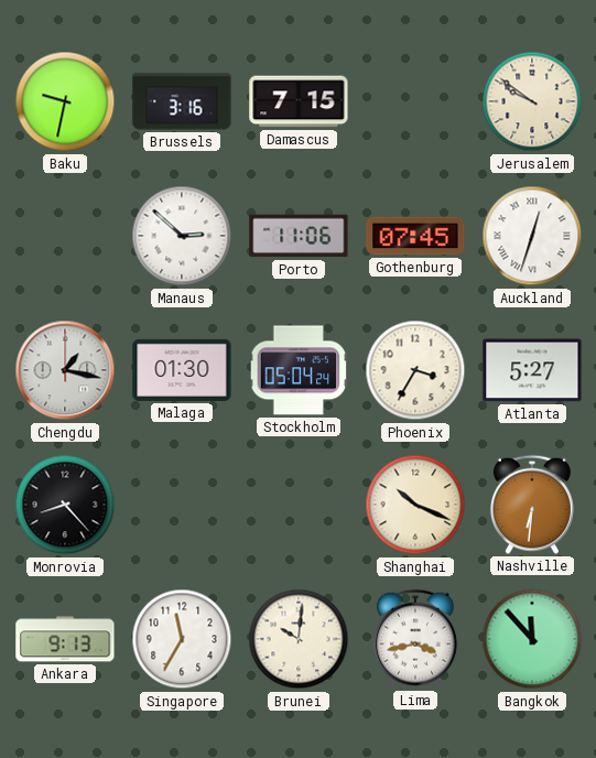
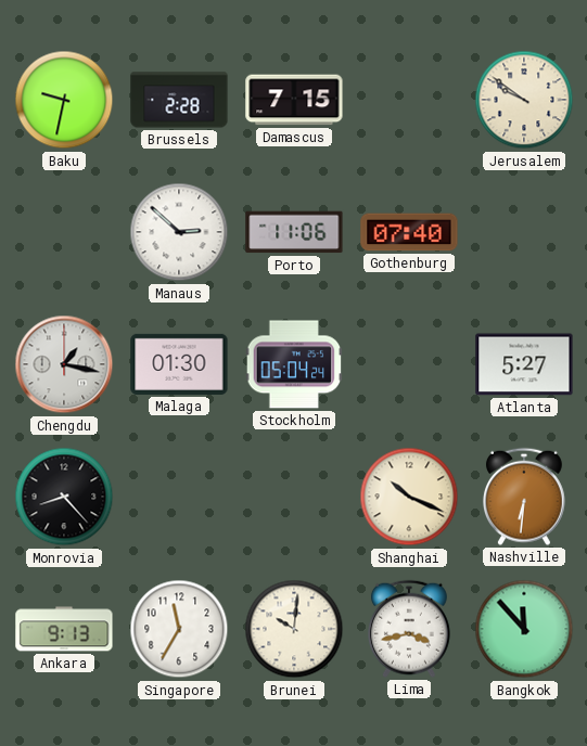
Brussels: 3:16 -> 2:28
Gothenburg: 07:45 -> 07:40
Auckland: 12:33 -> none
Phoenix: 3:35 -> none
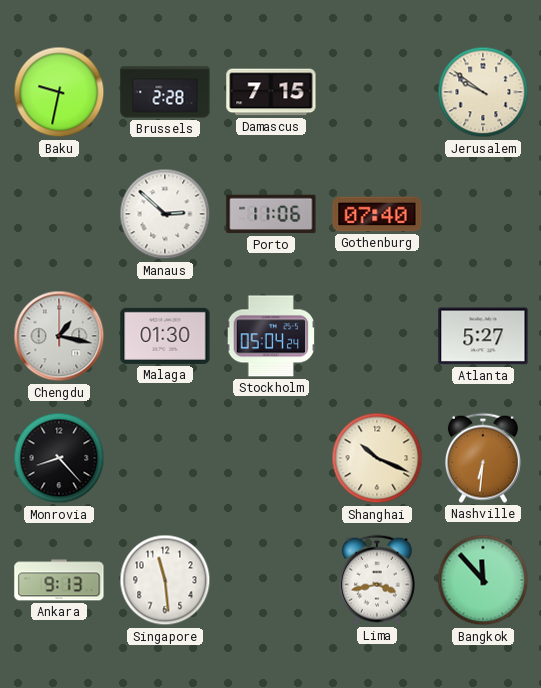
Singapore: 11:35 -> 11:29
Brunei: 10:01 -> none
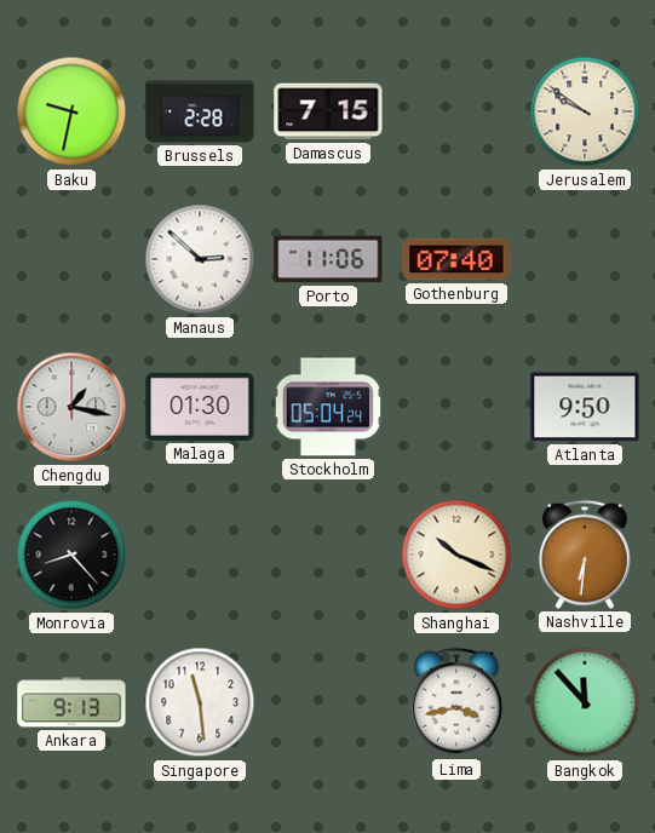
Atlanta: 5:27 -> 9:50
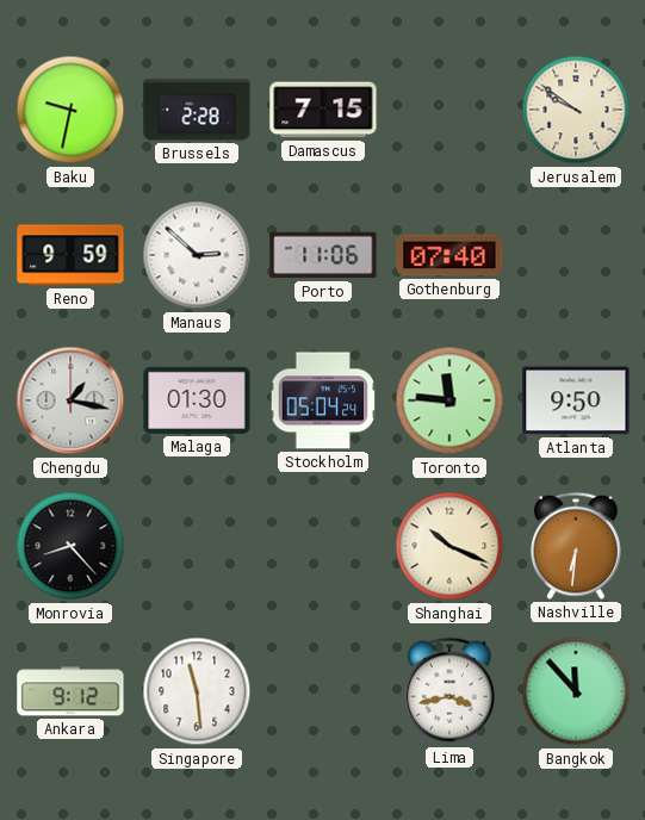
Reno: none -> 9:59
Toronto: none -> 11:46
Ankara: 9:13 -> 9:12
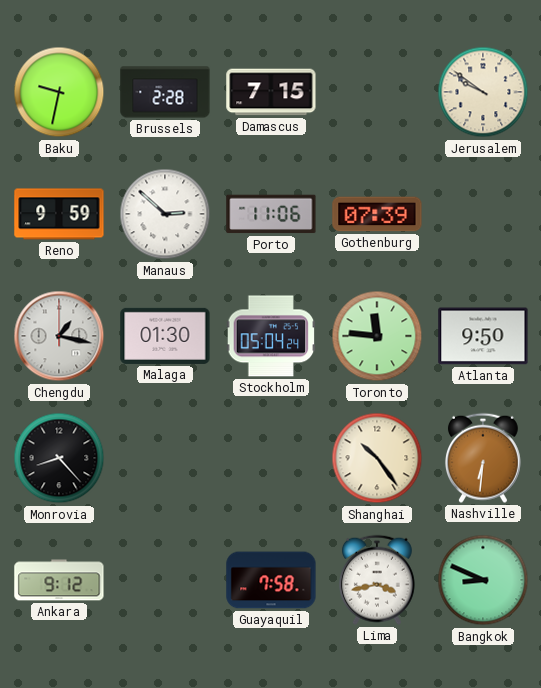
Gothenburg: 07:40 -> 07:39
Shanghai: 10:19 -> 10:24
Singapore: 11:29 -> none
Guayaquil: none -> 7:58
Bangkok: 11:53 -> 8:49
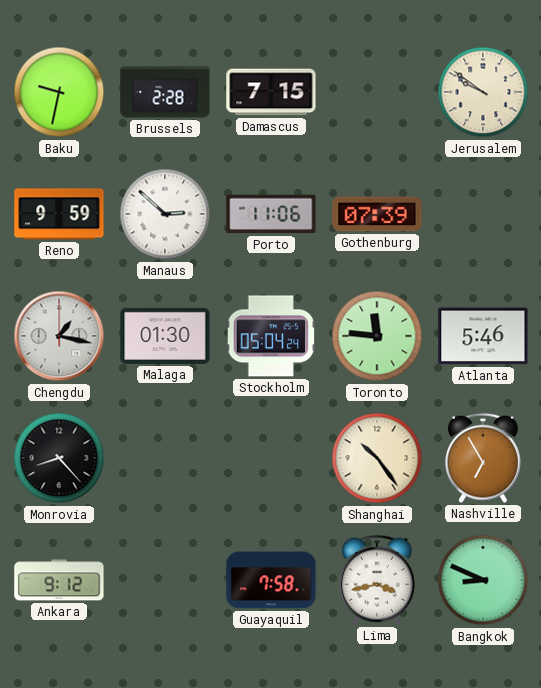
Atlanta: 9:50 -> 5:46
Nashville: 6:31 -> 6:55
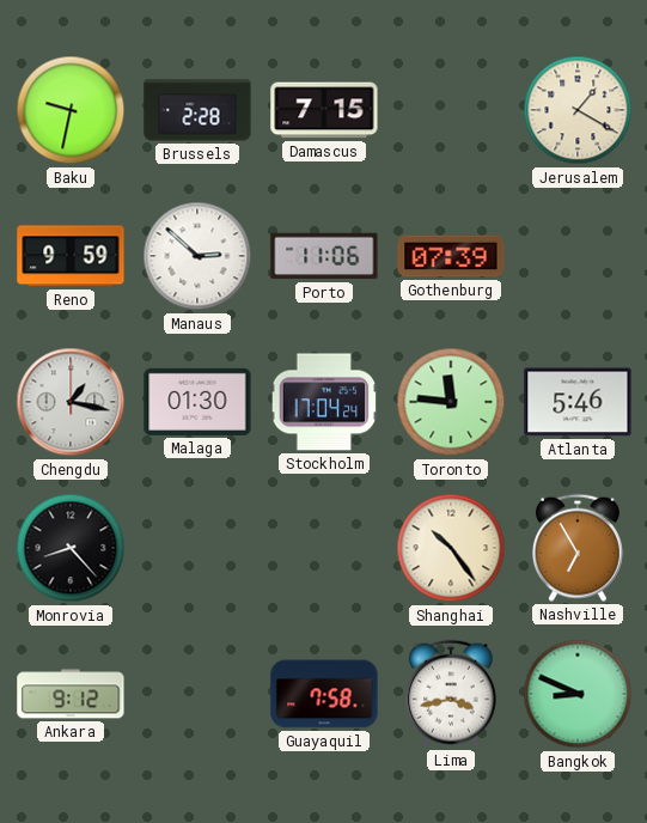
Jerusalem: 9:51 -> 1:20
Stockholm: 05:04 -> 17:04
